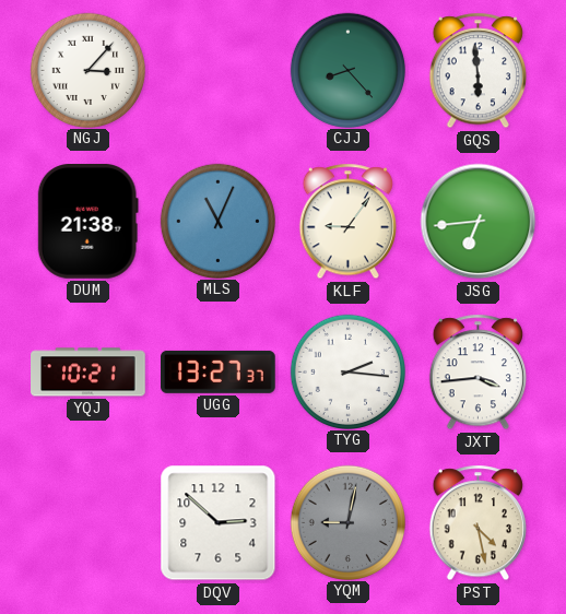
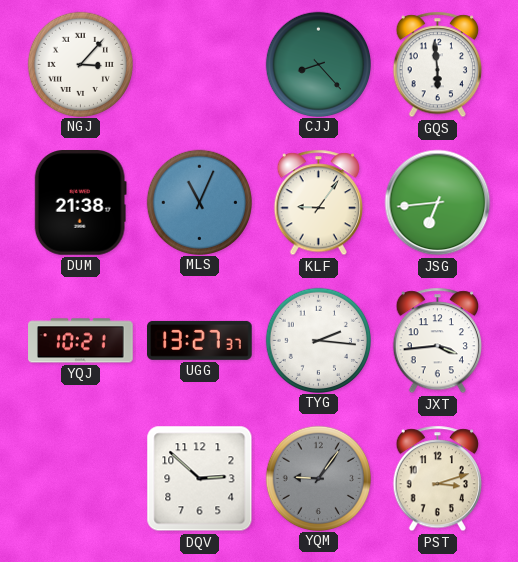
YQM: 9:02 -> 9:06
PST: 4:28 -> 3:12
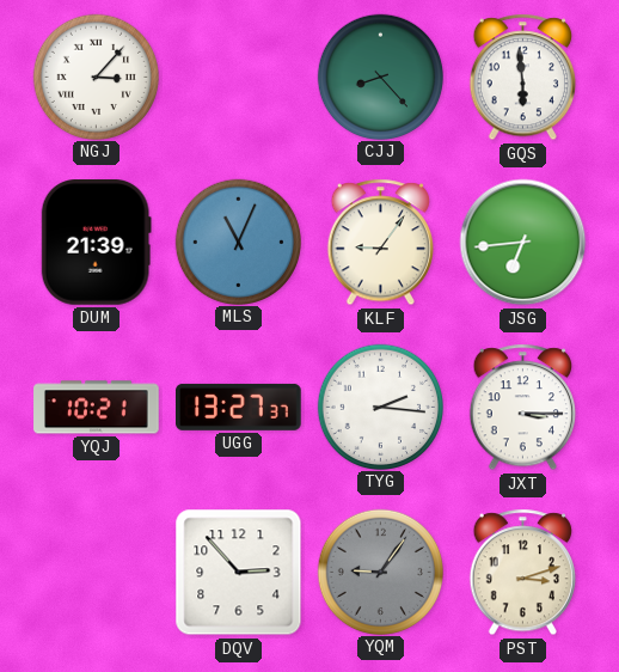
DUM: 21:38 -> 21:39
JXT: 3:44 -> 3:15
DQV: 2:52 -> 2:53
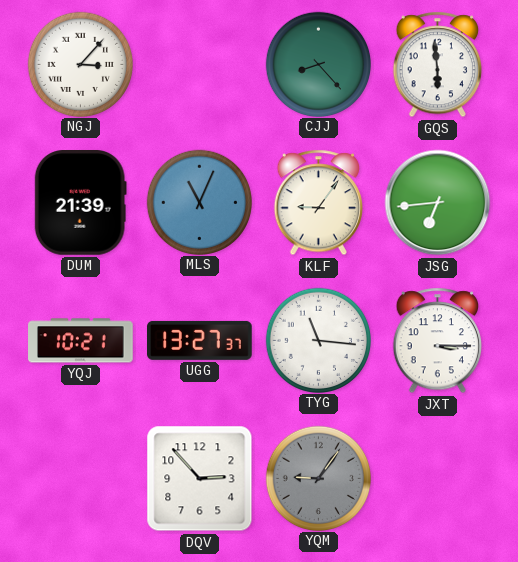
TYG: 2:16 -> 11:16
PST: 3:12 -> none
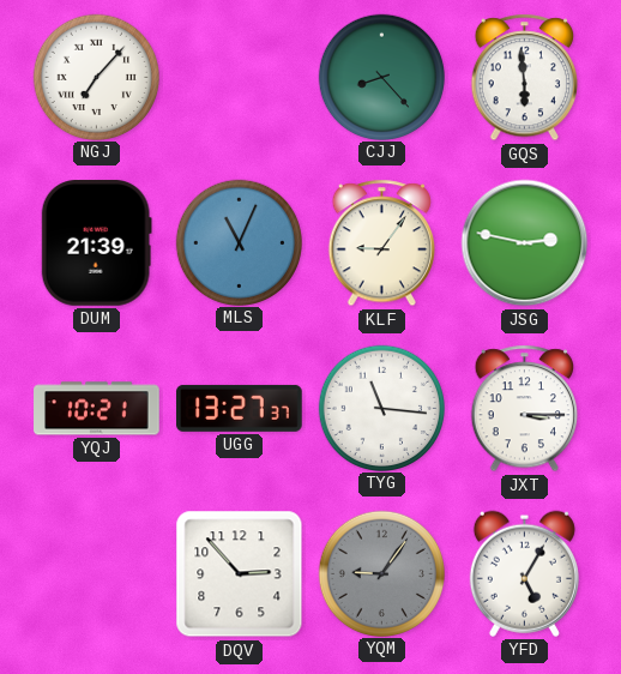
NGJ: 3:07 -> 7:07
JSG: 6:44 -> 2:47
YFD: none -> 5:05
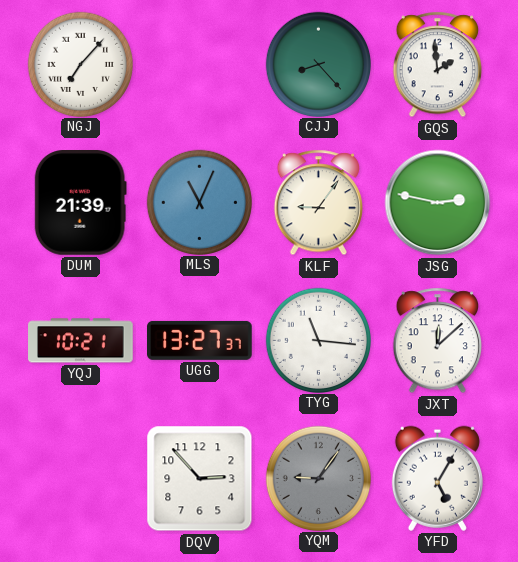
GQS: 5:59 -> 1:59
JXT: 3:15 -> 12:08
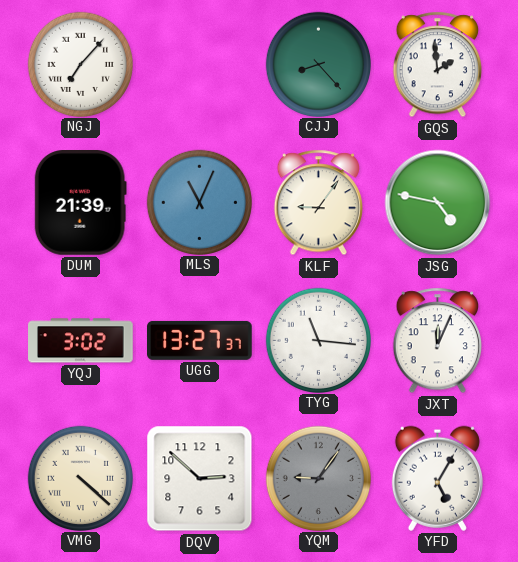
JSG: 2:47 -> 4:47
YQJ: 10:21 -> 3:02
JXT: 12:08 -> 12:04
VMG: none -> 4:22
DQV: 2:53 -> 2:52
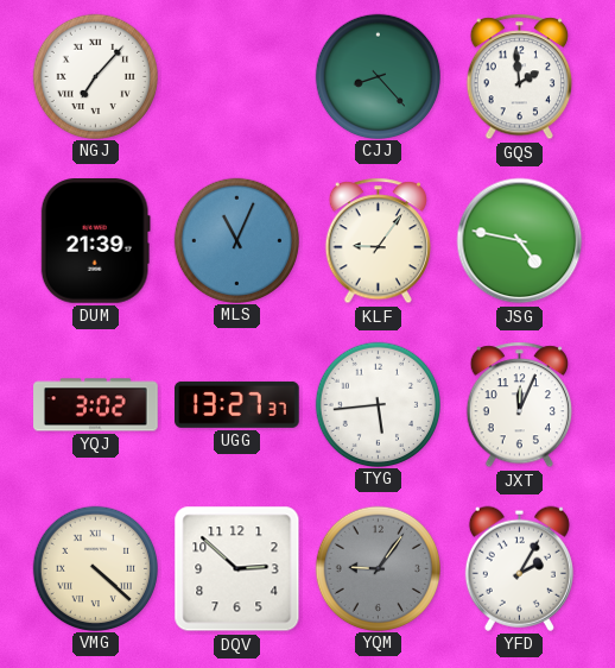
TYG: 11:16 -> 5:44
YFD: 5:05 -> 2:05
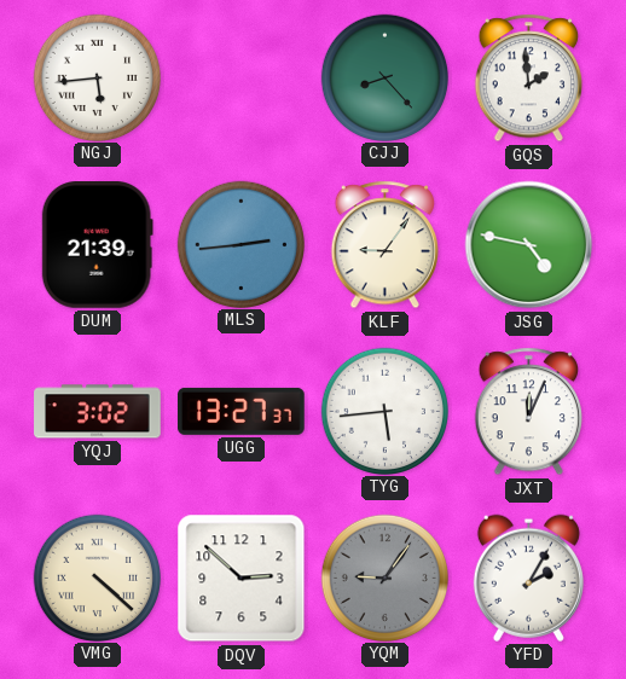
NGJ: 7:07 -> 5:44
MLS: 11:04 -> 2:44
